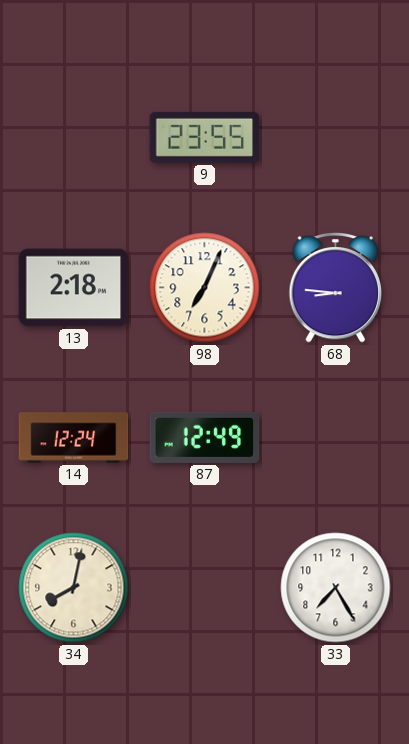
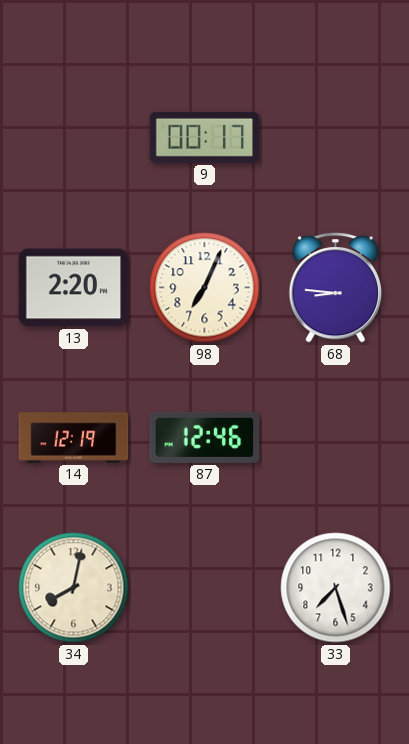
9: 23:55 -> 00:17
13: 2:18 -> 2:20
14: 12:24 -> 12:19
87: 12:49 -> 12:46
33: 7:25 -> 7:27
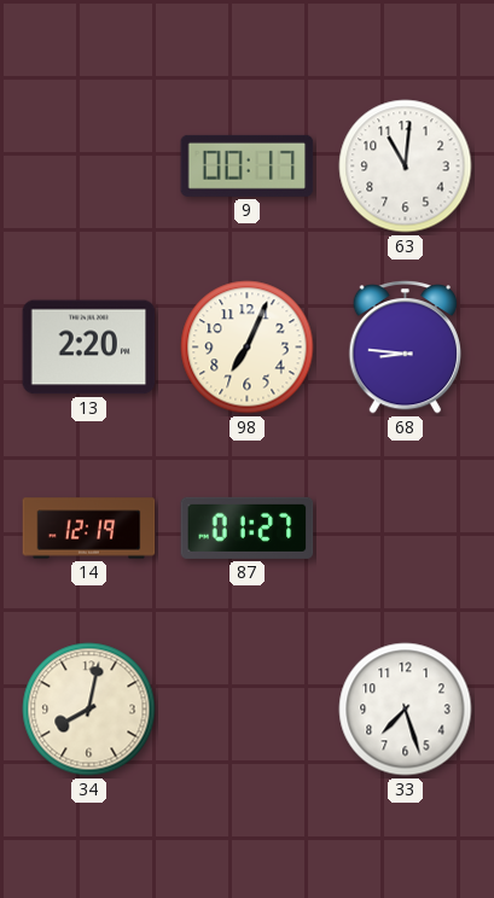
63: none -> 11:01
87: 12:46 -> 01:27
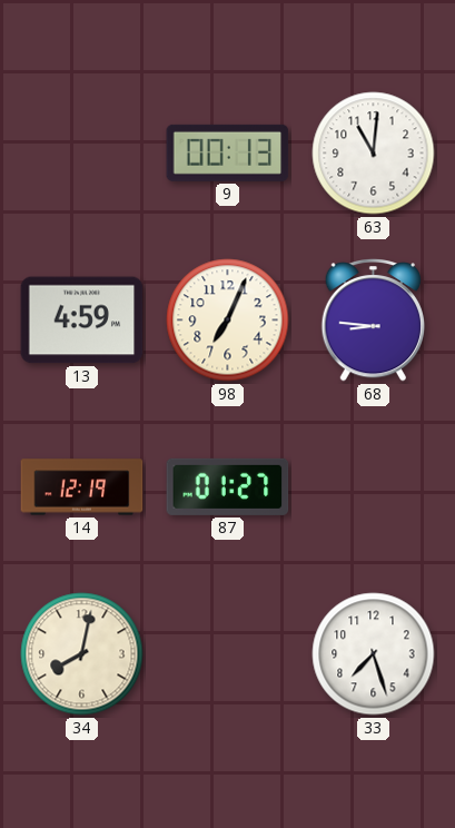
9: 00:17 -> 00:13
13: 2:20 -> 4:59
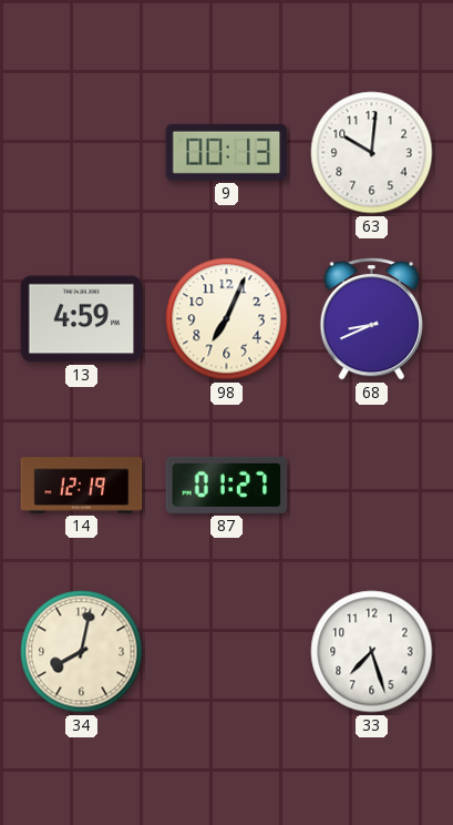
63: 11:01 -> 10:01
68: 8:46 -> 8:41
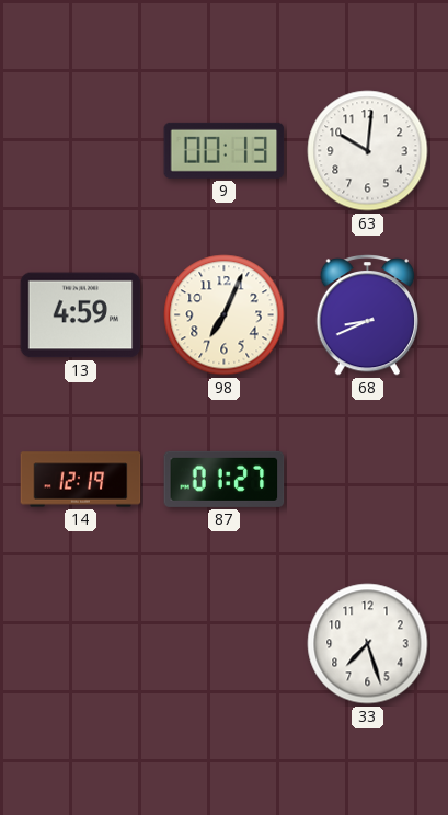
34: 8:02 -> none
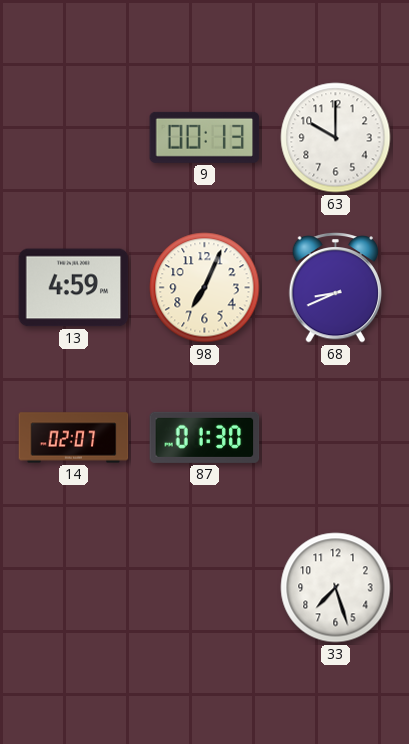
63: 10:01 -> 10:00
14: 12:19 -> 02:07
87: 01:27 -> 01:30
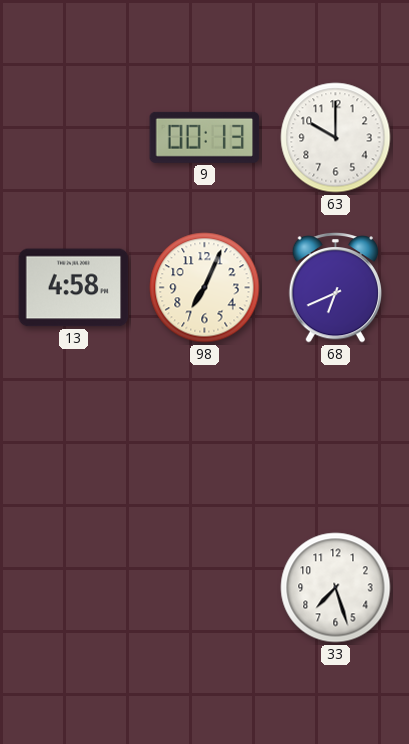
13: 4:59 -> 4:58
68: 8:41 -> 6:41
14: 02:07 -> none
87: 01:30 -> none
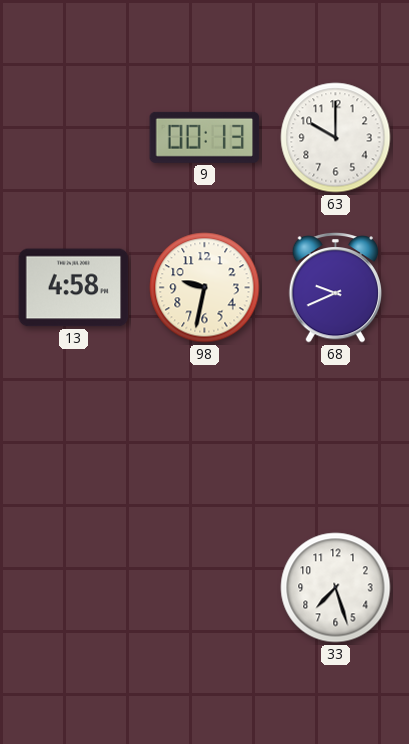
98: 7:04 -> 9:32
68: 6:41 -> 9:41
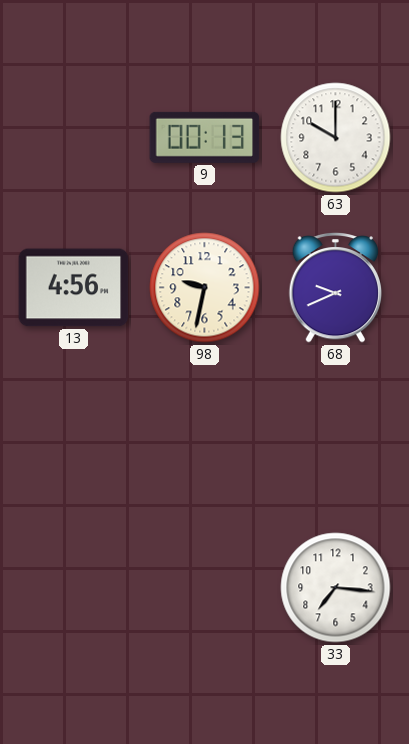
13: 4:58 -> 4:56
33: 7:27 -> 7:16
